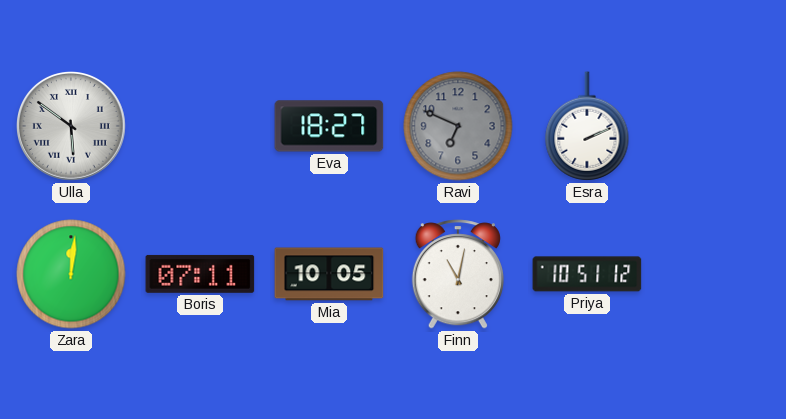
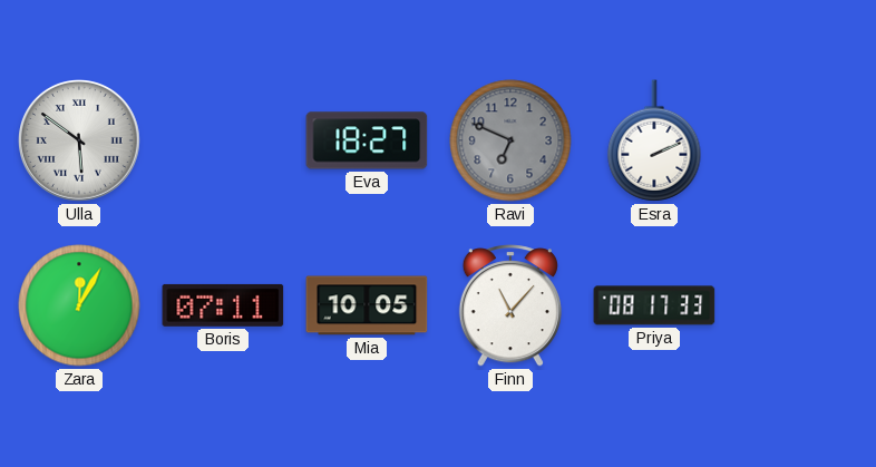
Zara: 12:01 -> 12:05
Finn: 11:02 -> 11:07
Priya: 10:51 -> 08:17
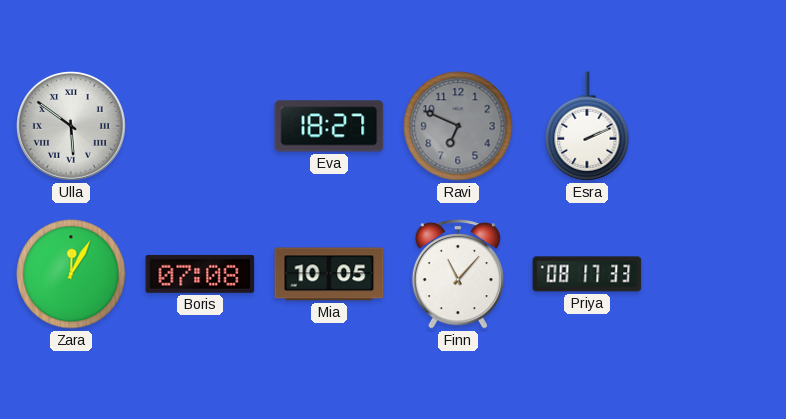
Boris: 07:11 -> 07:08
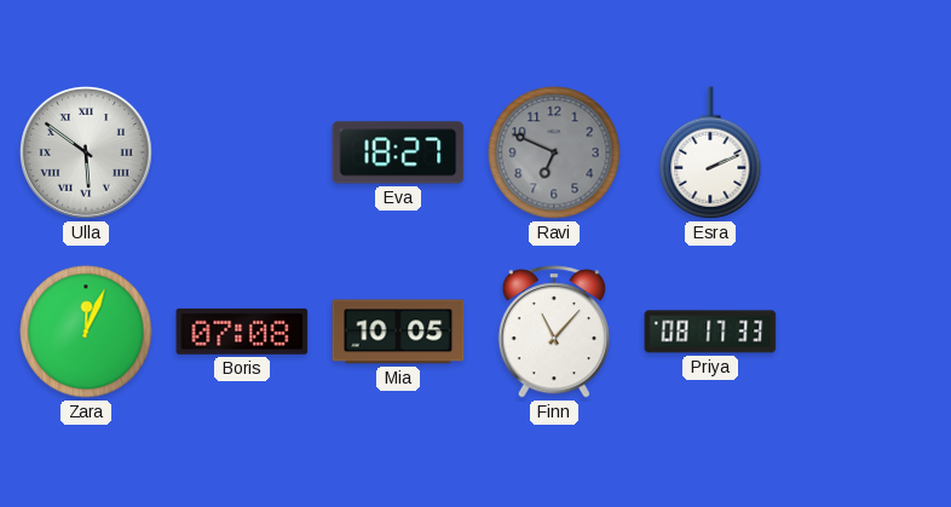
Zara: 12:05 -> 12:04
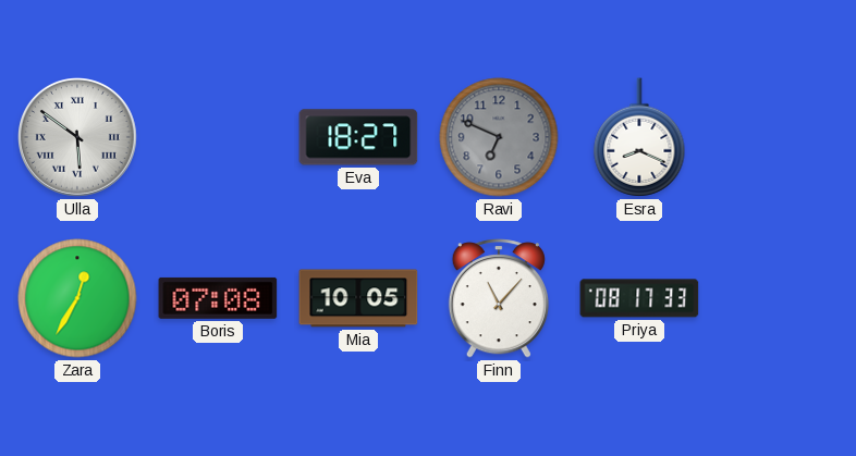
Esra: 2:11 -> 8:19
Zara: 12:04 -> 12:35
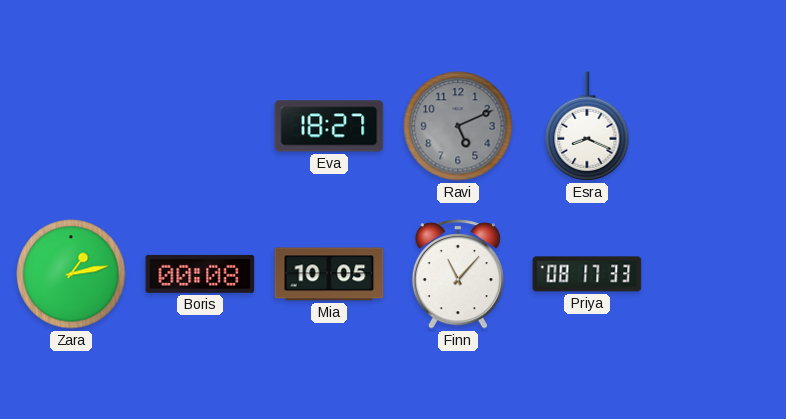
Ulla: 5:51 -> none
Ravi: 6:49 -> 5:11
Zara: 12:35 -> 1:13
Boris: 07:08 -> 00:08
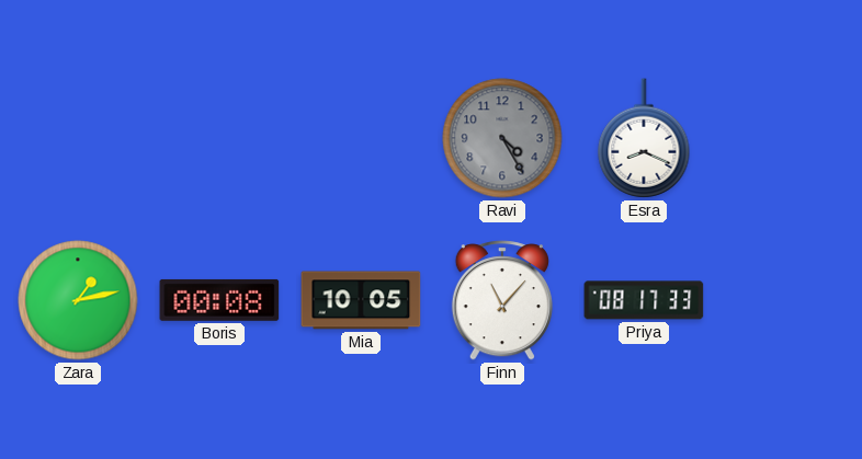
Eva: 18:27 -> none
Ravi: 5:11 -> 4:25
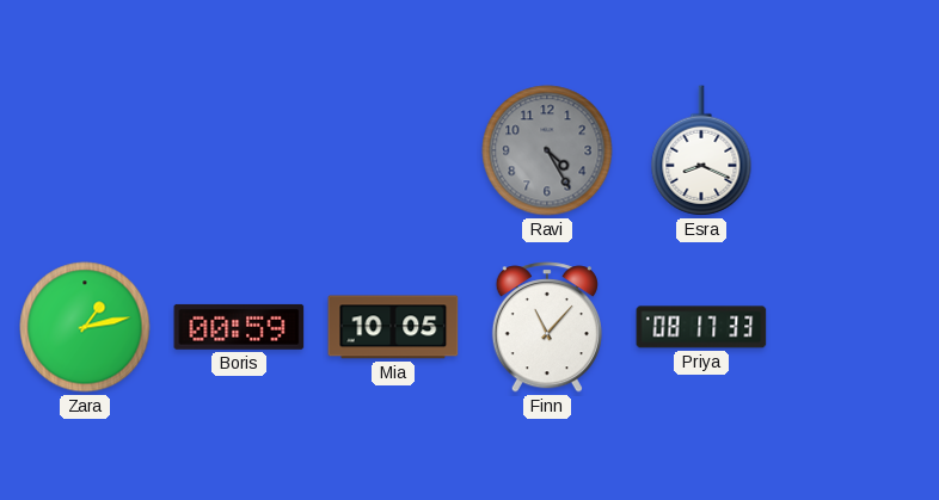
Boris: 00:08 -> 00:59
